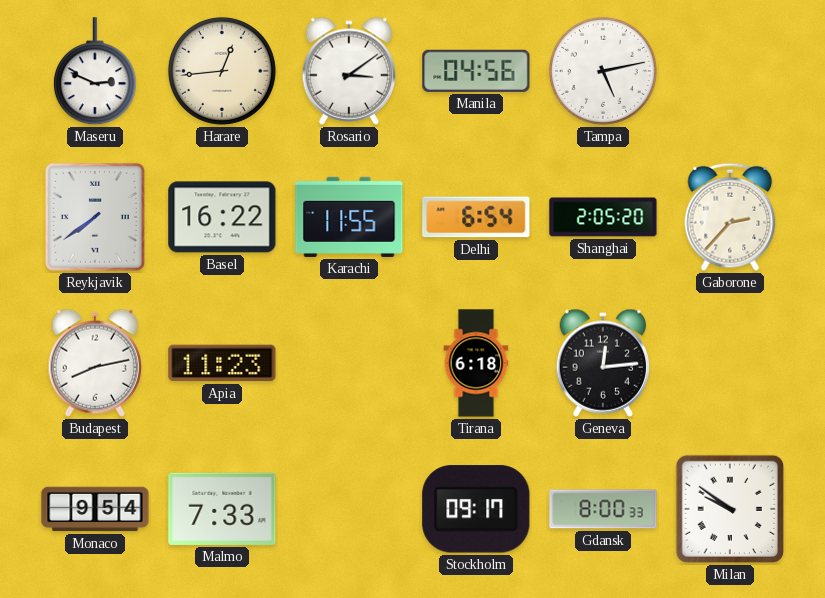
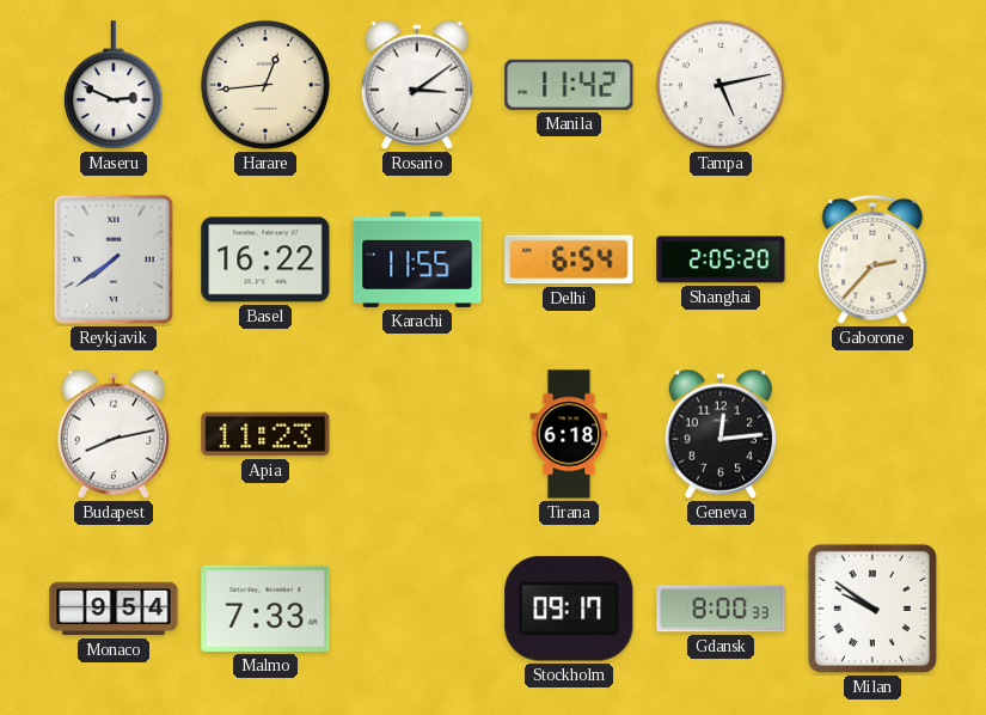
Manila: 04:56 -> 11:42
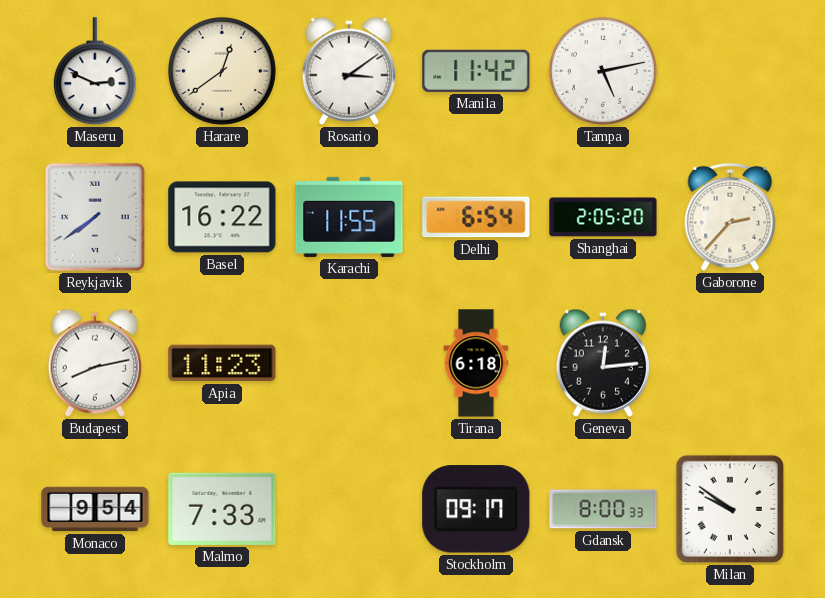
Harare: 12:44 -> 12:39
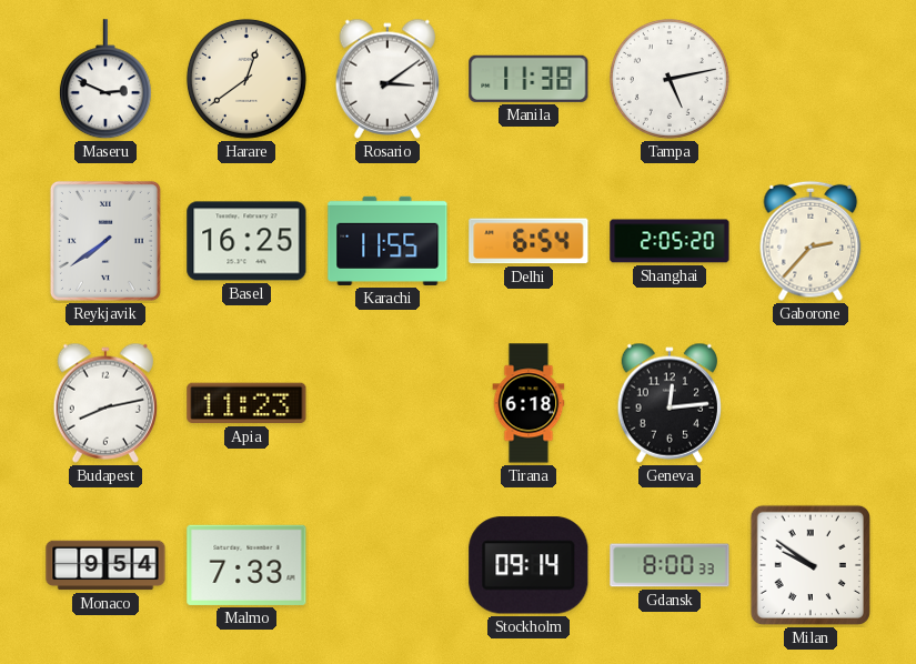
Manila: 11:42 -> 11:38
Basel: 16:22 -> 16:25
Stockholm: 09:17 -> 09:14
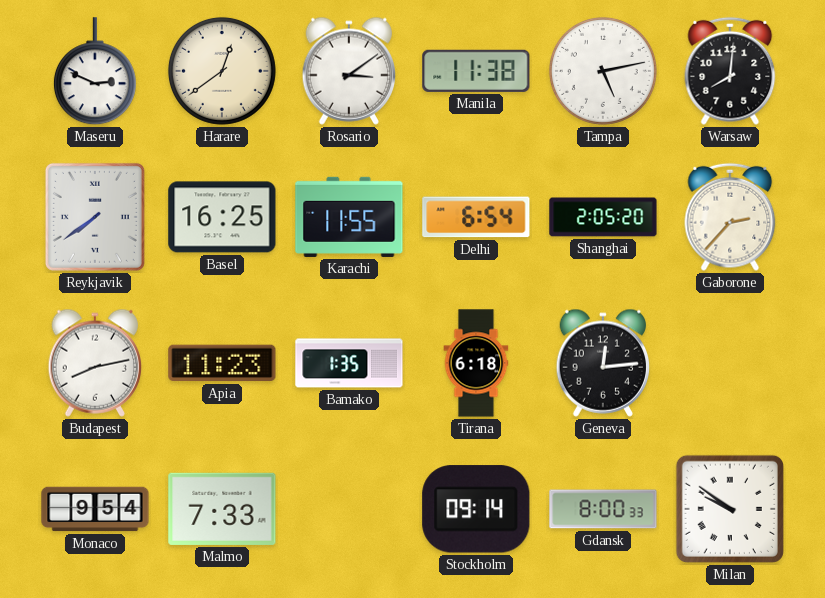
Warsaw: none -> 8:01
Bamako: none -> 1:35
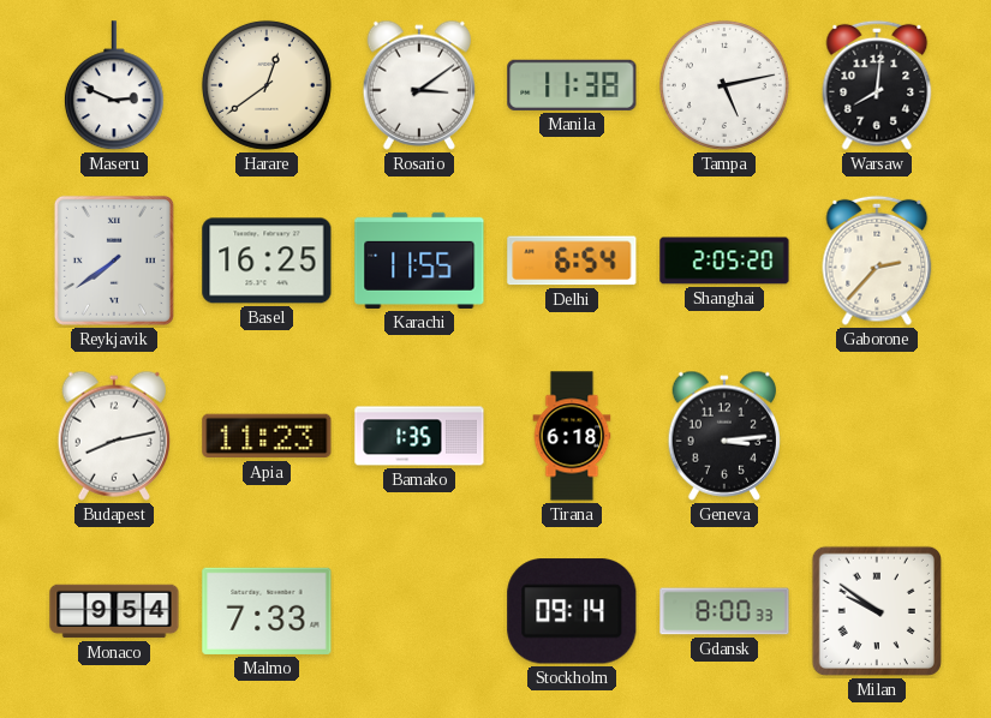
Geneva: 12:14 -> 3:14
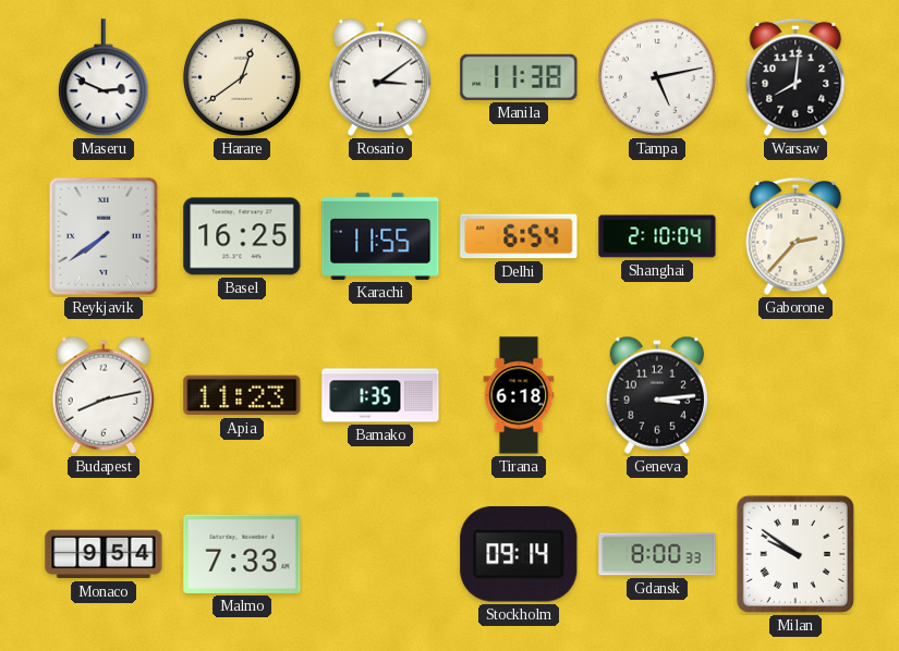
Shanghai: 2:05 -> 2:10
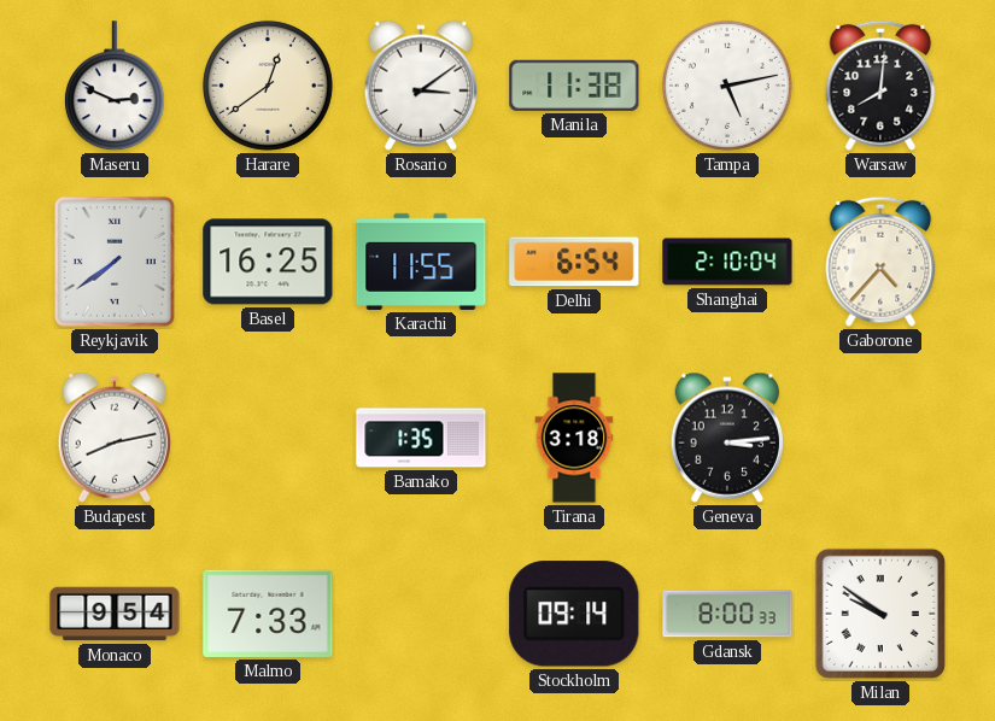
Gaborone: 2:37 -> 4:37
Apia: 11:23 -> none
Tirana: 6:18 -> 3:18
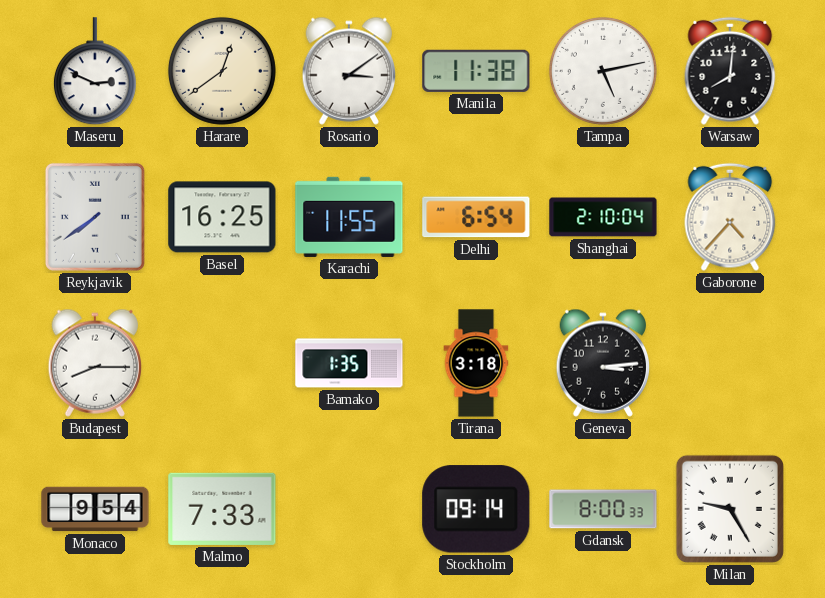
Budapest: 8:13 -> 8:15
Milan: 9:51 -> 9:25
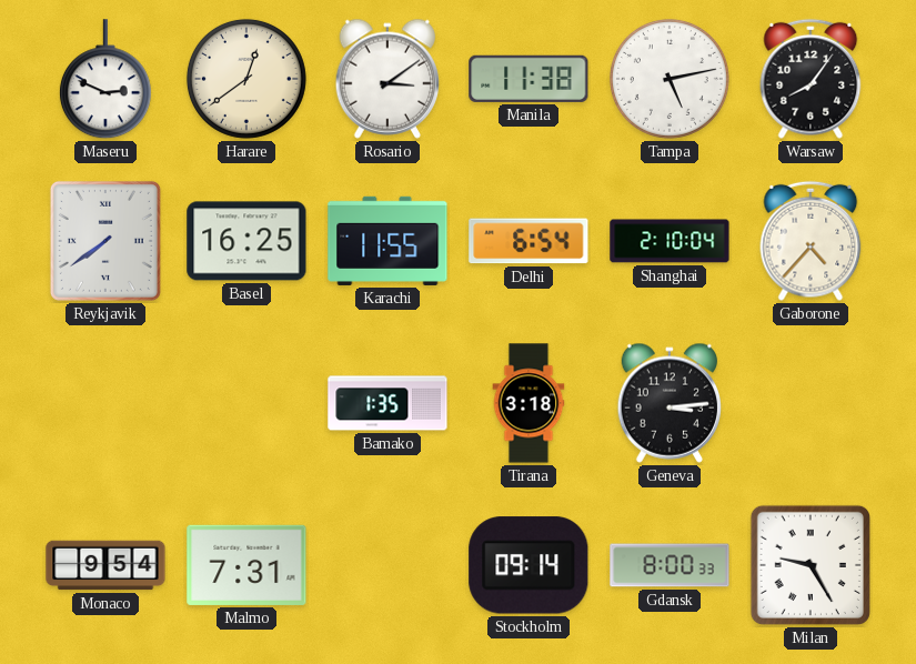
Warsaw: 8:01 -> 8:06
Budapest: 8:15 -> none
Malmo: 7:33 -> 7:31
